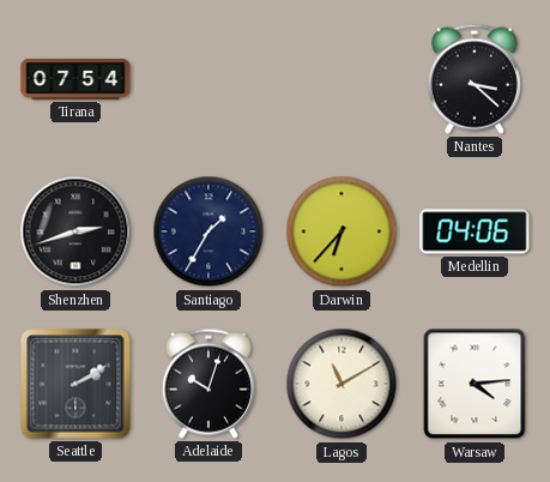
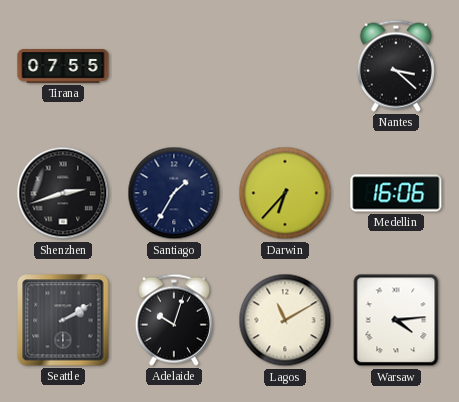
Tirana: 07:54 -> 07:55
Medellin: 04:06 -> 16:06
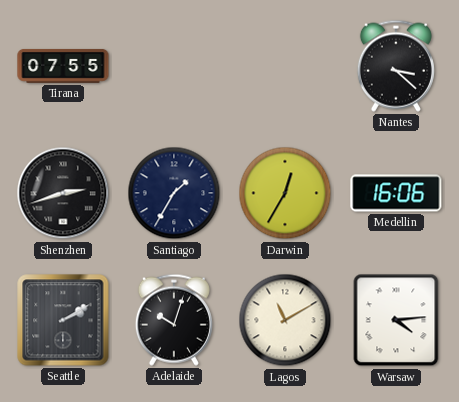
Darwin: 6:37 -> 12:35
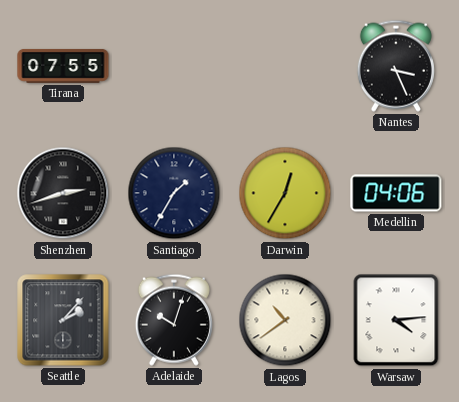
Nantes: 3:22 -> 3:26
Medellin: 16:06 -> 04:06
Seattle: 2:10 -> 2:07
Lagos: 11:10 -> 10:39
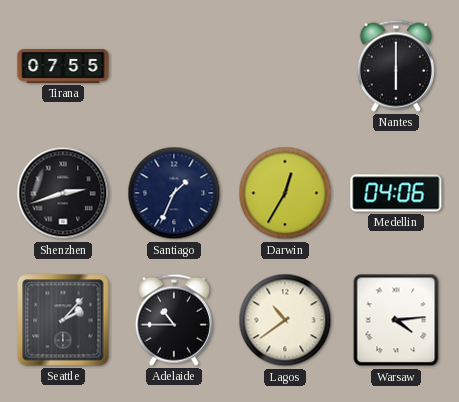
Nantes: 3:26 -> 6:00
Santiago: 1:35 -> 1:34
Adelaide: 10:03 -> 10:45
